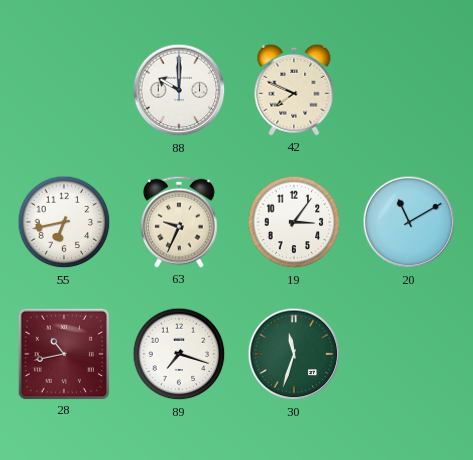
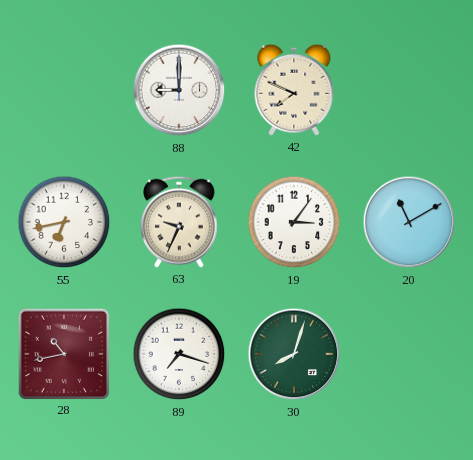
88: 10:00 -> 9:00
30: 11:33 -> 8:03
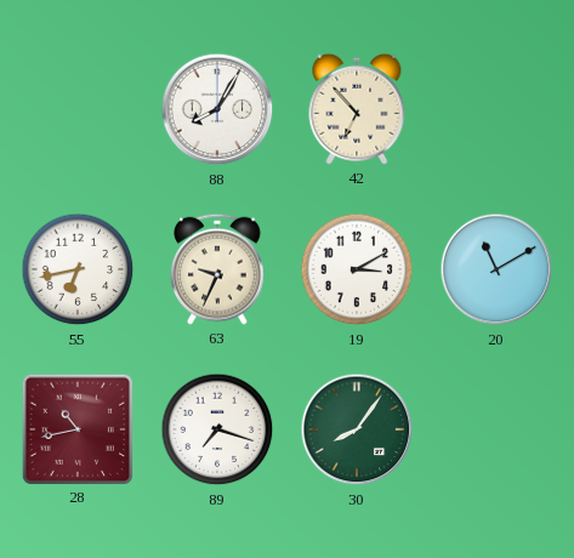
88: 9:00 -> 8:05
42: 7:49 -> 6:53
19: 3:06 -> 3:10
30: 8:03 -> 8:06
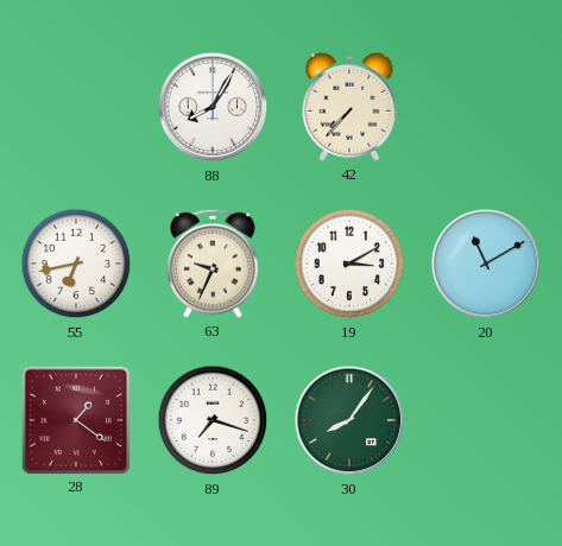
42: 6:53 -> 7:37
28: 10:43 -> 1:21
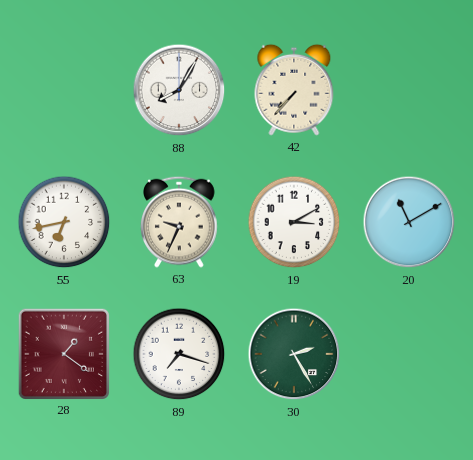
30: 8:06 -> 2:25
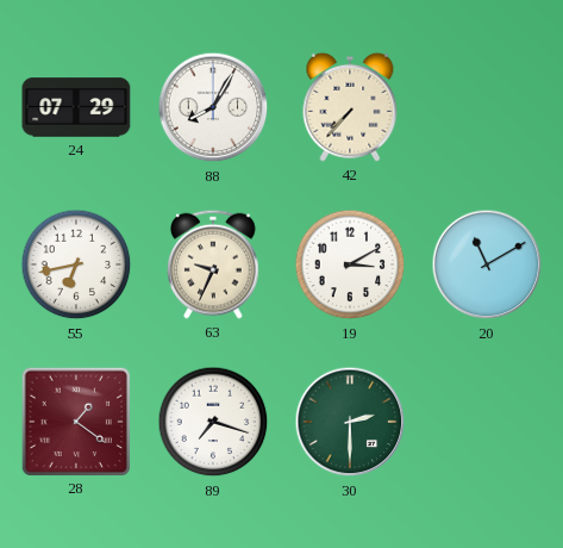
24: none -> 07:29
30: 2:25 -> 2:30
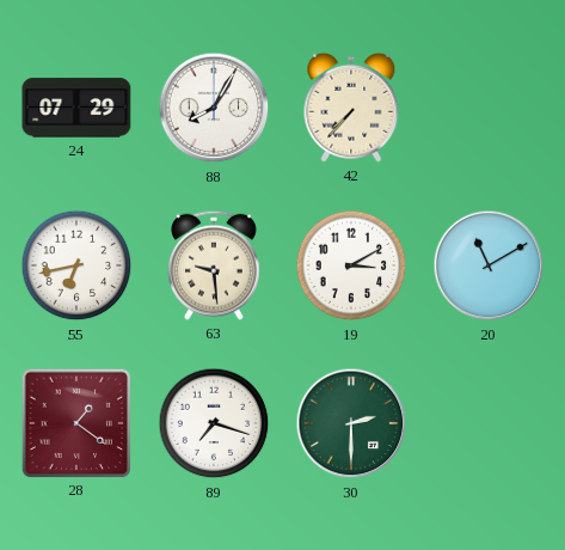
63: 9:34 -> 9:29
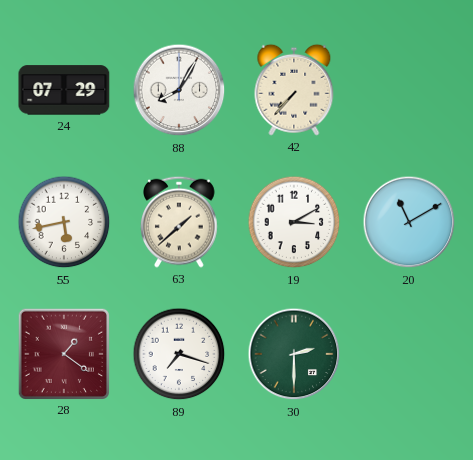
55: 6:43 -> 5:43
63: 9:29 -> 1:38
